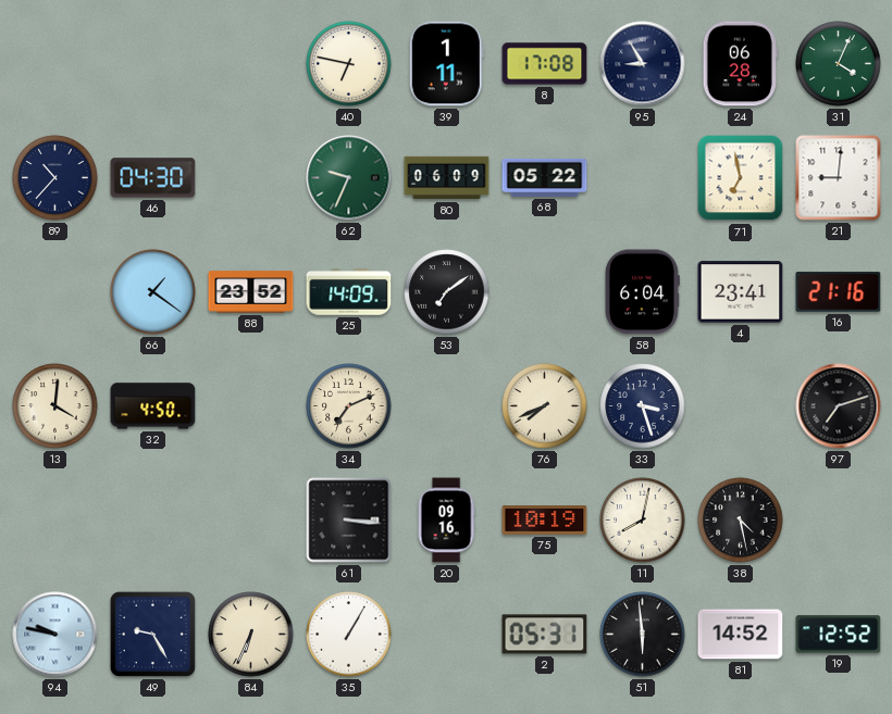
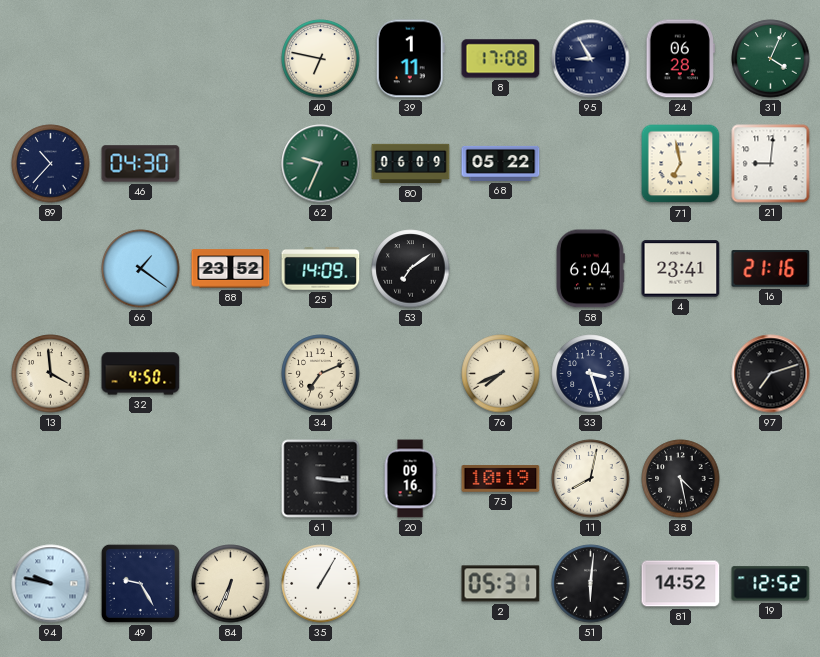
13: 4:01 -> 3:59
51: 5:59 -> 6:01
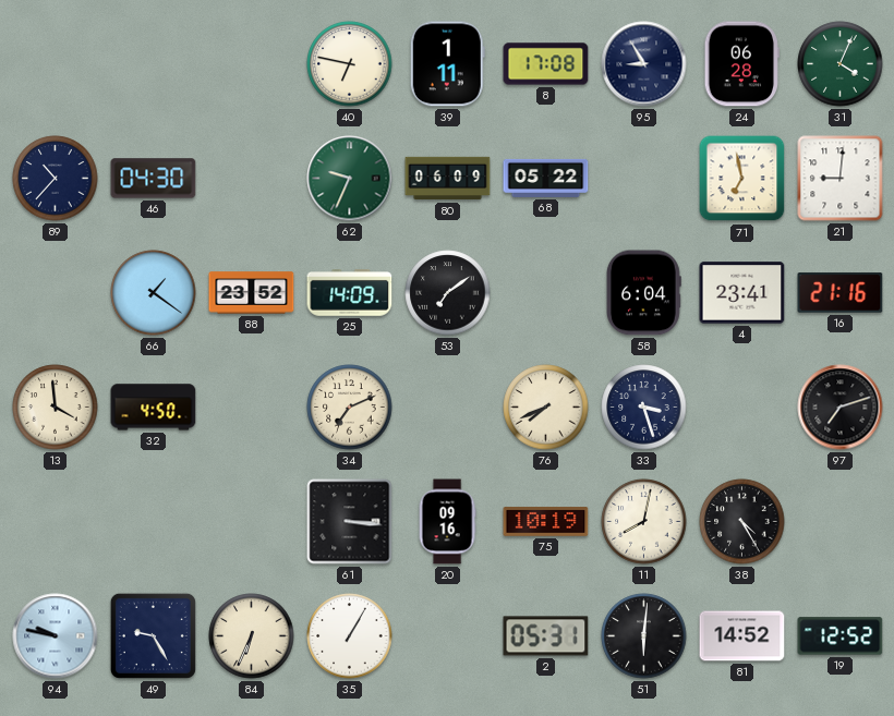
38: 4:28 -> 4:25
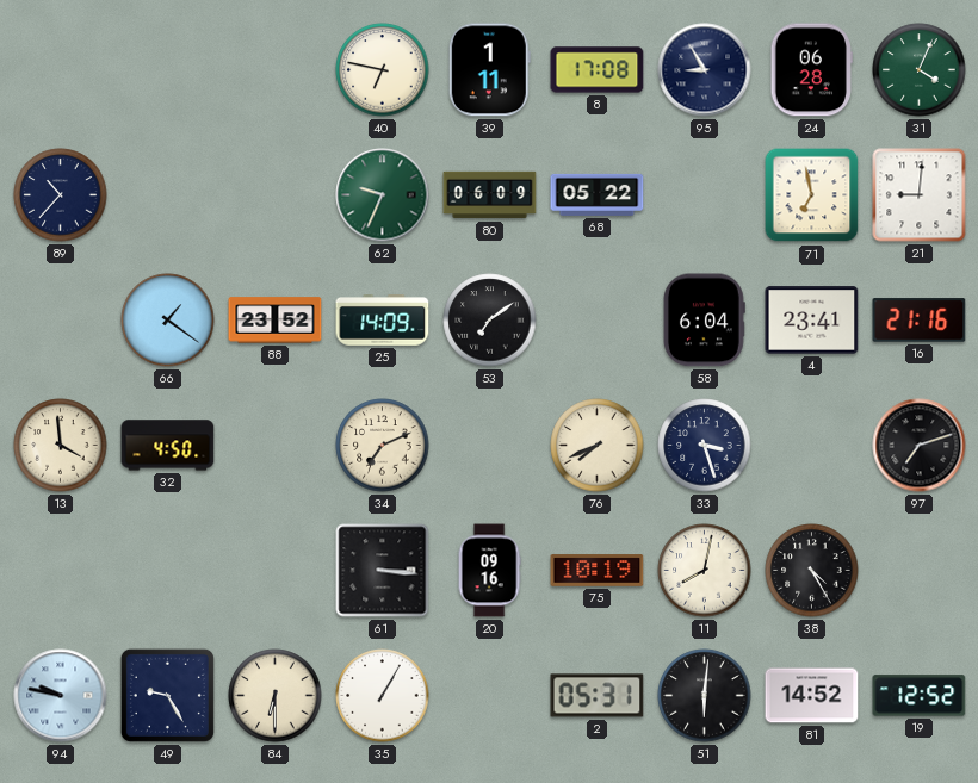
46: 04:30 -> none
84: 6:34 -> 6:30
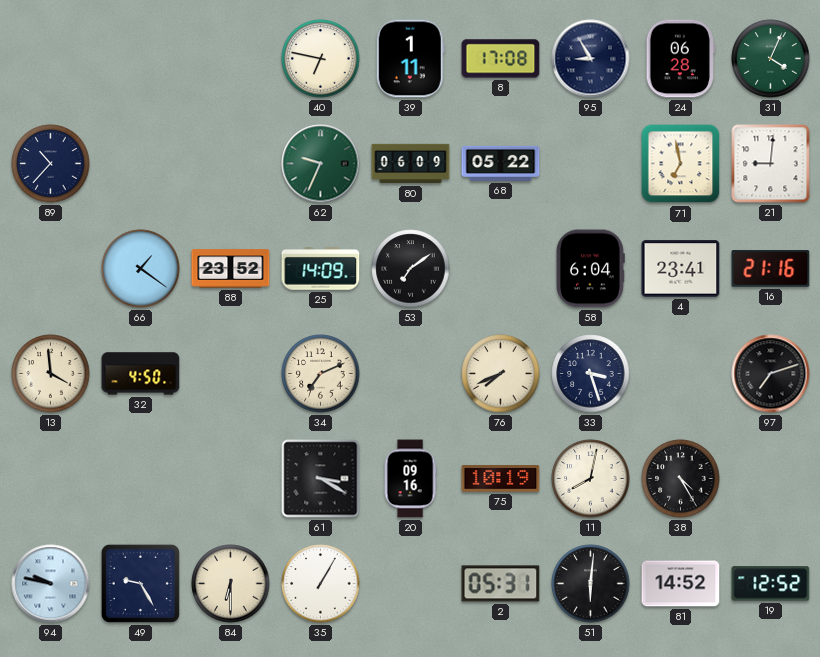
61: 3:16 -> 3:20
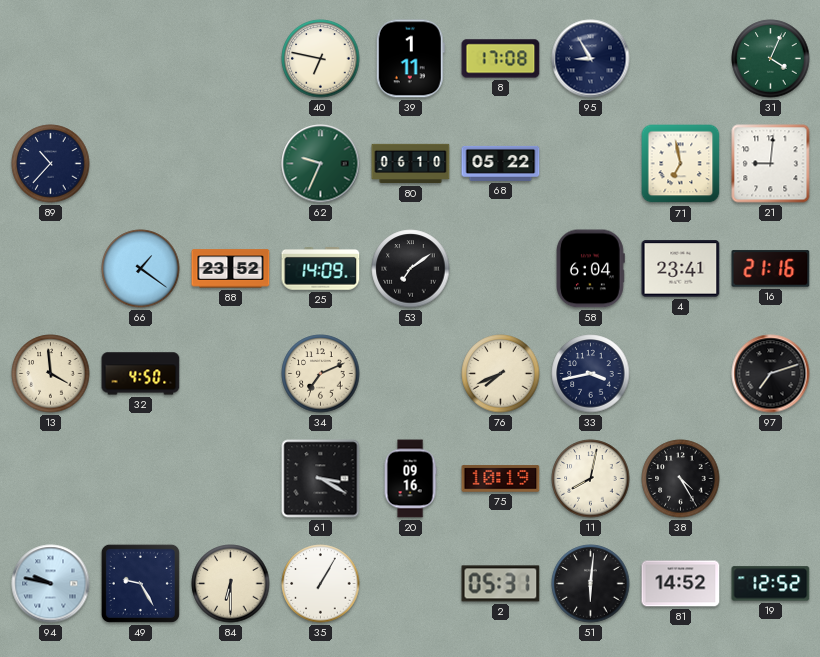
24: 06:28 -> none
80: 06:09 -> 06:10
33: 3:27 -> 3:43
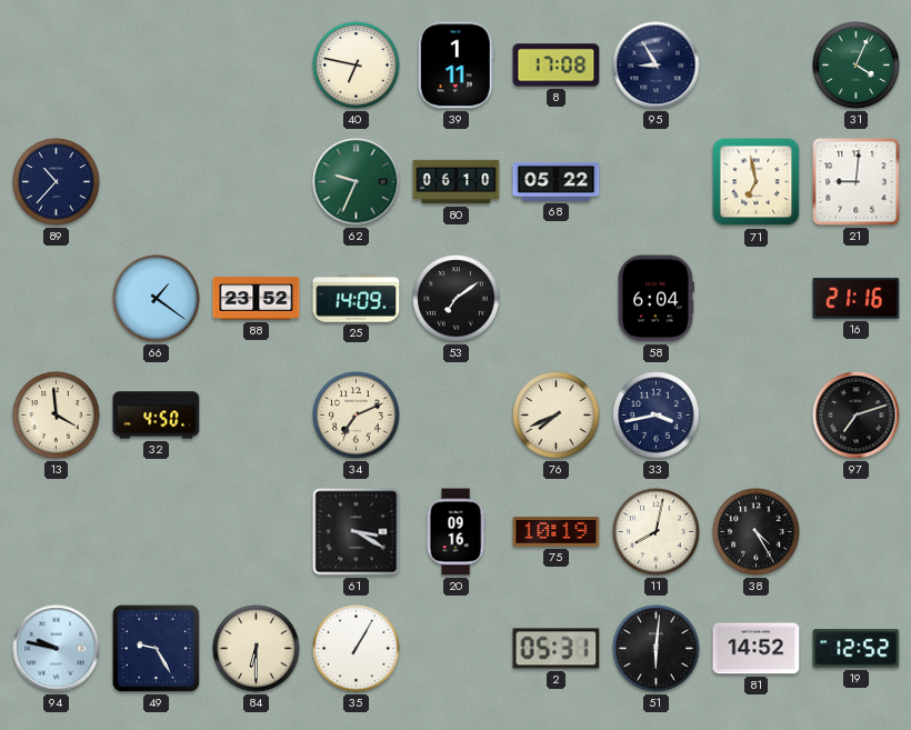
4: 23:41 -> none
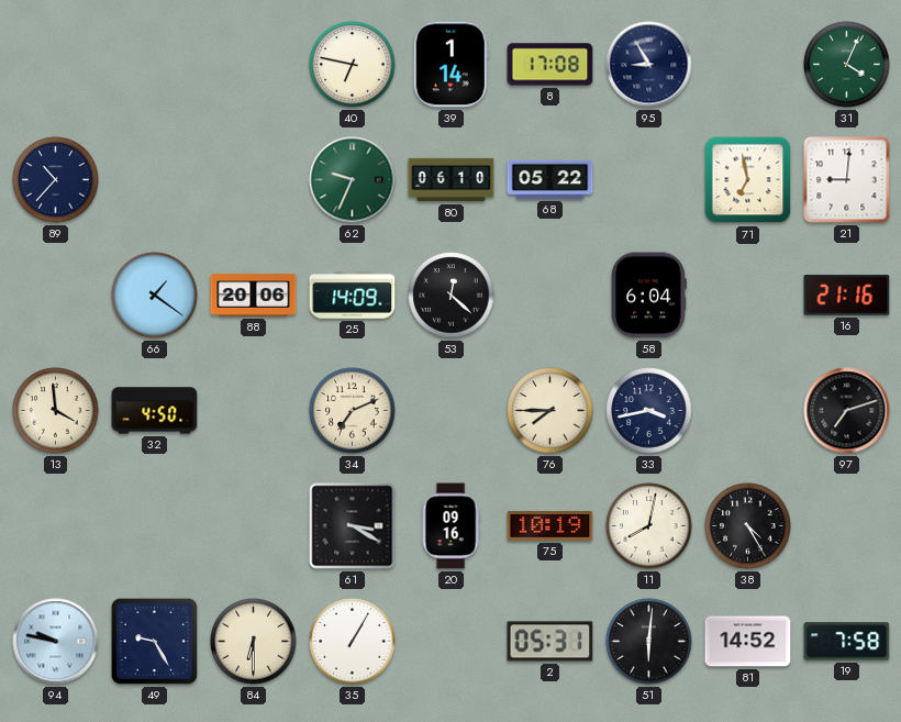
39: 1:11 -> 1:14
88: 23:52 -> 20:06
53: 7:09 -> 12:22
76: 7:41 -> 7:45
19: 12:52 -> 7:58
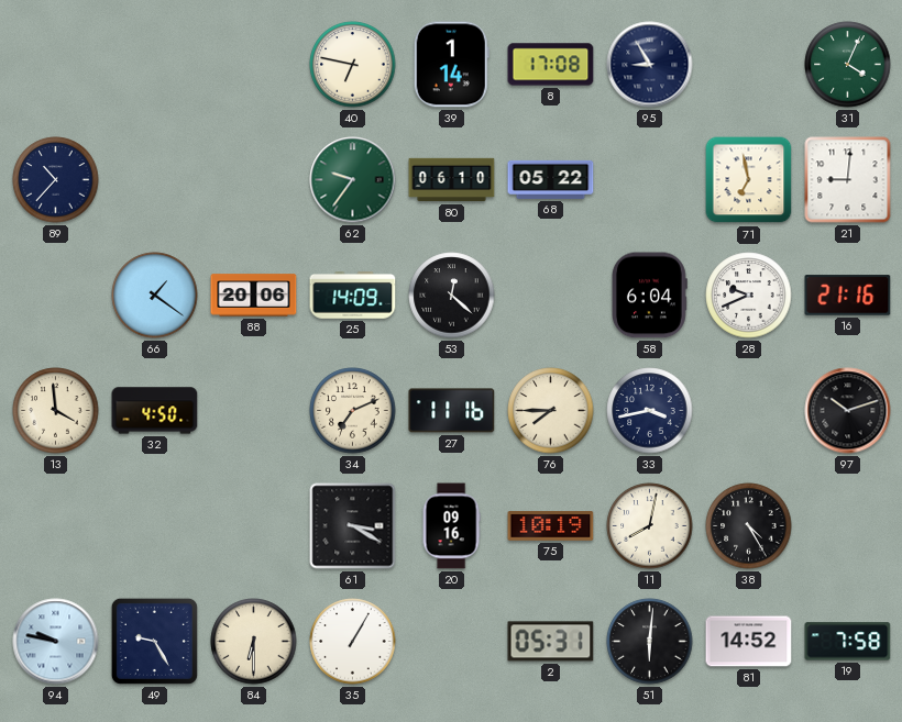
62: 9:34 -> 9:36
28: none -> 9:41
27: none -> 11:16
97: 7:12 -> 10:12
